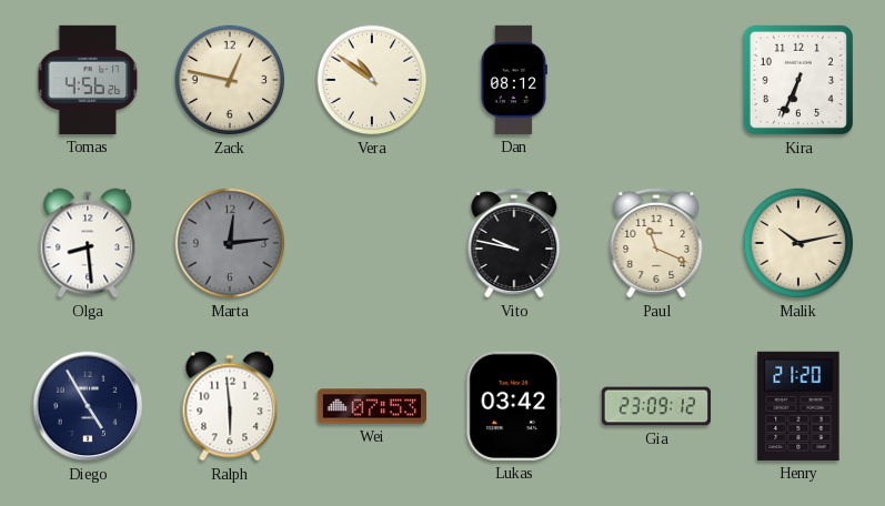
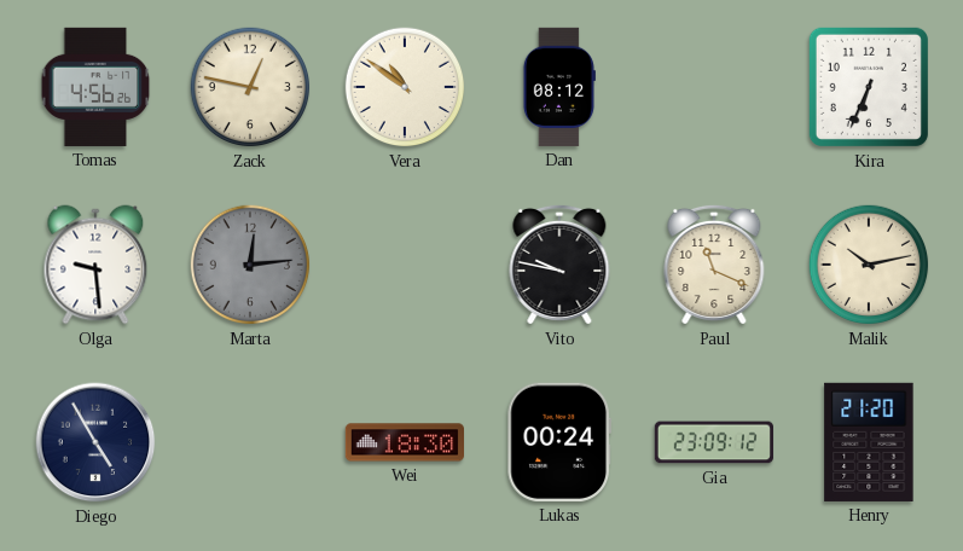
Olga: 8:29 -> 9:29
Ralph: 5:59 -> none
Wei: 07:53 -> 18:30
Lukas: 03:42 -> 00:24
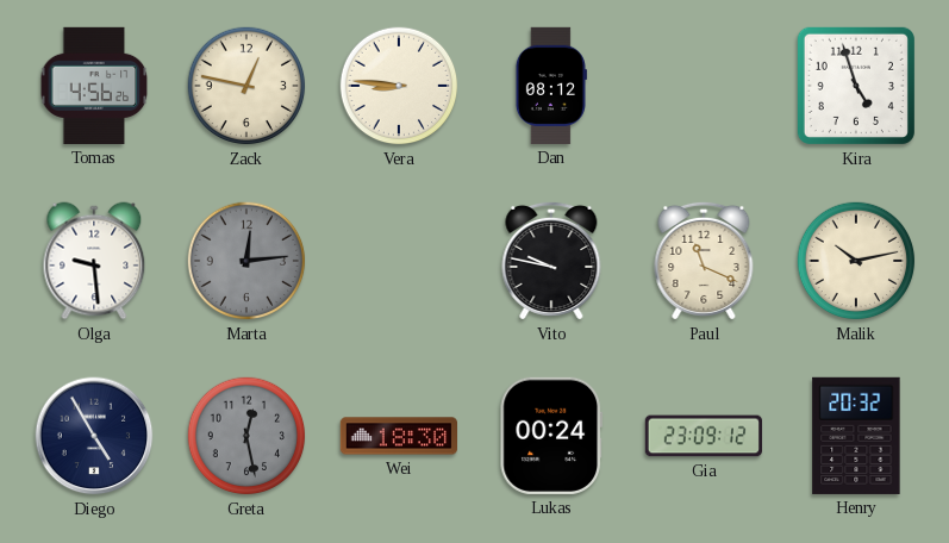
Vera: 10:51 -> 8:46
Kira: 6:34 -> 4:57
Greta: none -> 12:28
Henry: 21:20 -> 20:32
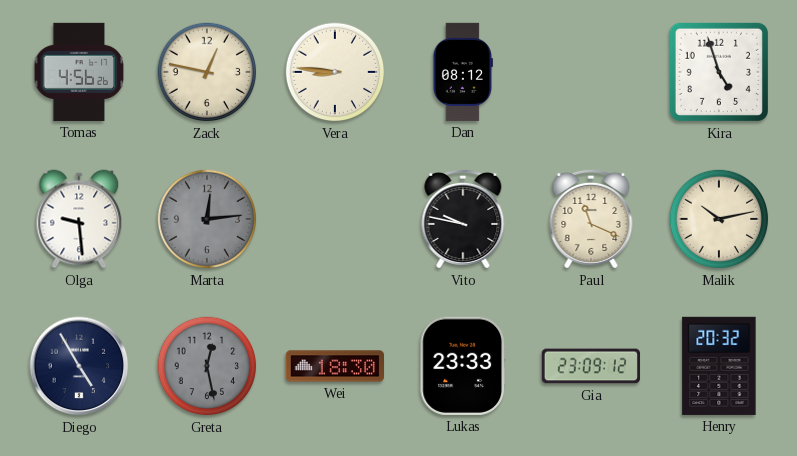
Lukas: 00:24 -> 23:33
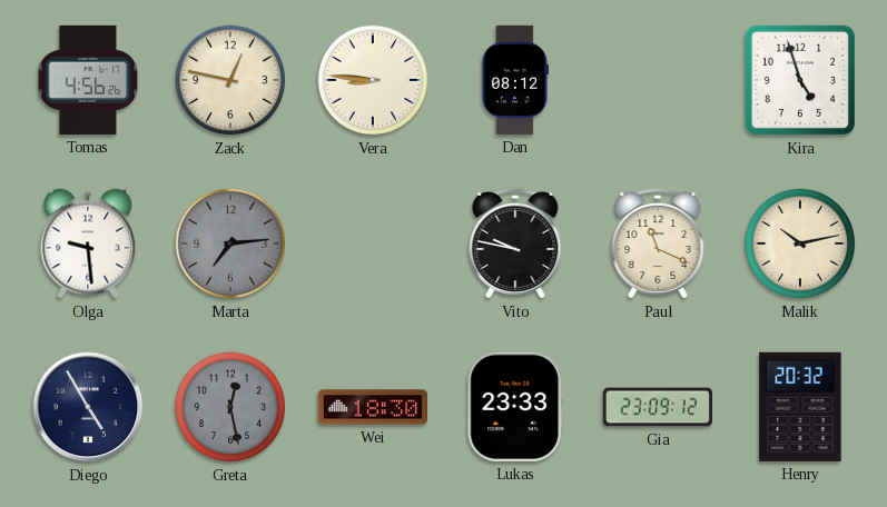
Marta: 12:14 -> 7:14
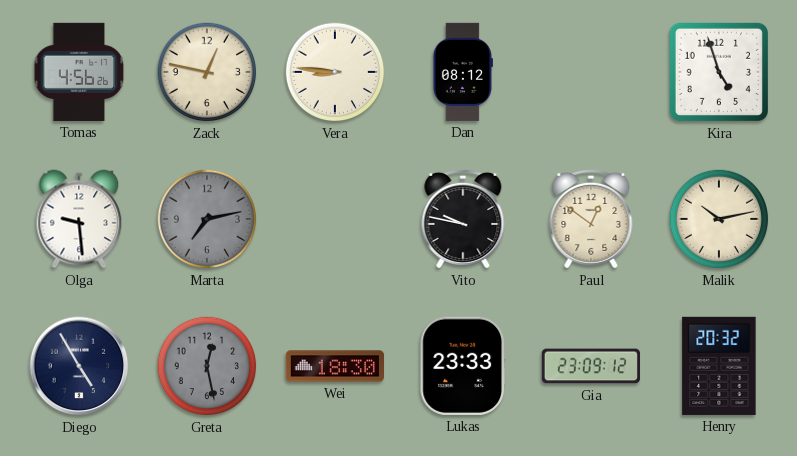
Marta: 7:14 -> 7:13
Paul: 11:19 -> 12:51
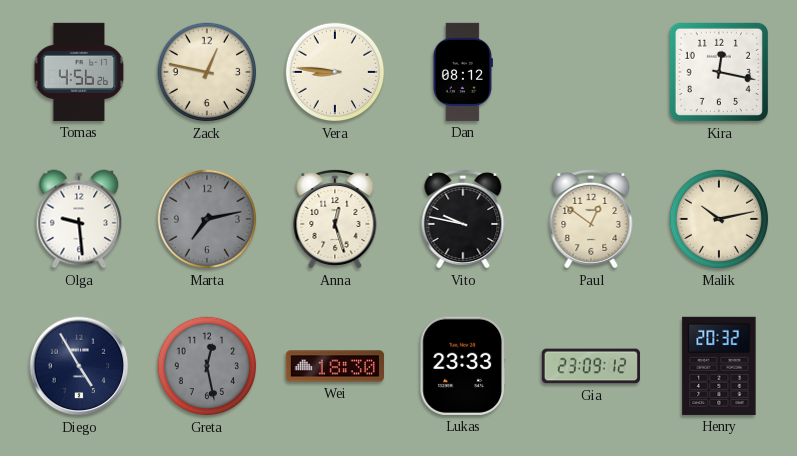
Kira: 4:57 -> 12:17
Anna: none -> 12:27
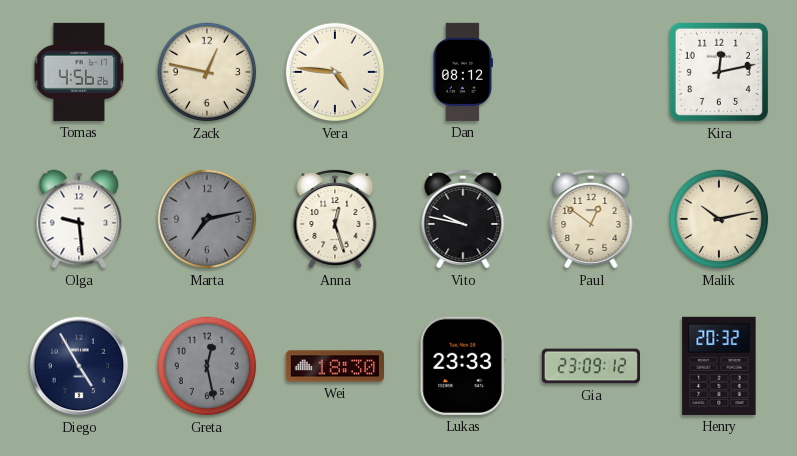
Vera: 8:46 -> 4:46
Kira: 12:17 -> 12:13
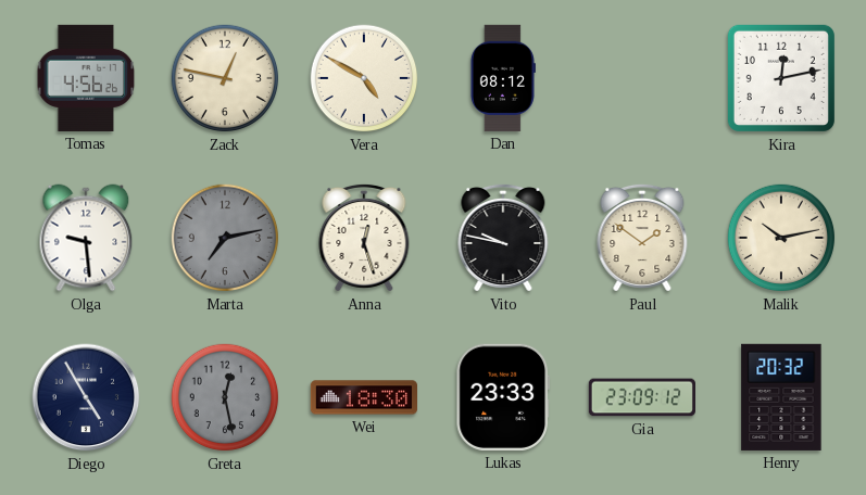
Vera: 4:46 -> 4:50
Paul: 12:51 -> 1:51
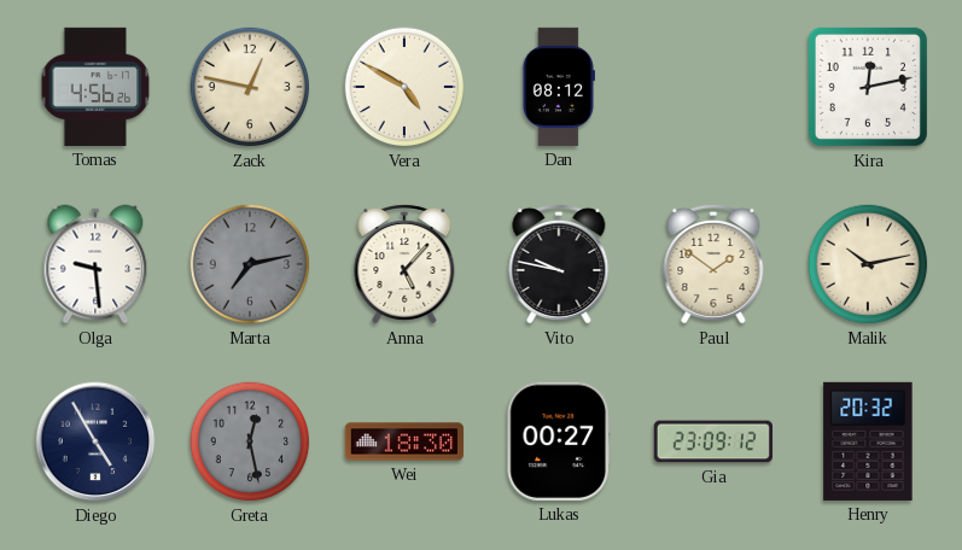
Anna: 12:27 -> 5:07
Lukas: 23:33 -> 00:27
